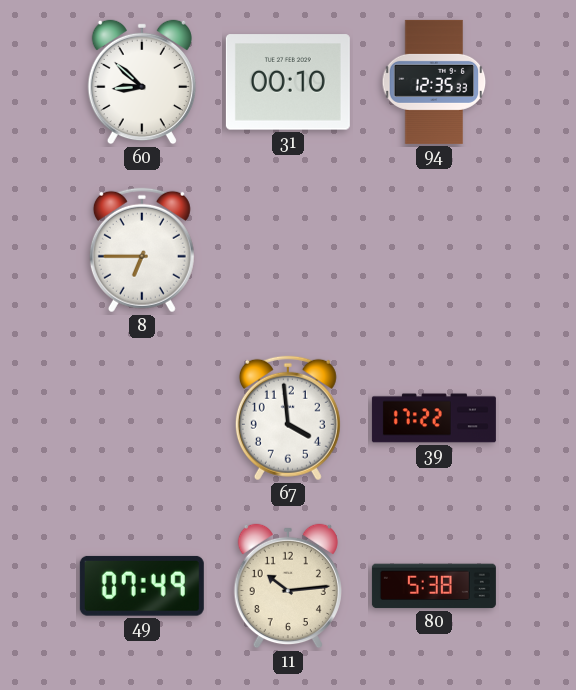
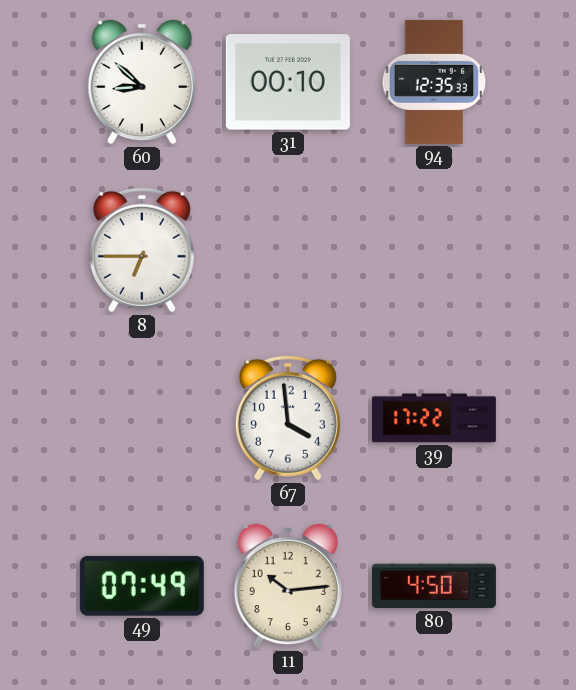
80: 5:38 -> 4:50
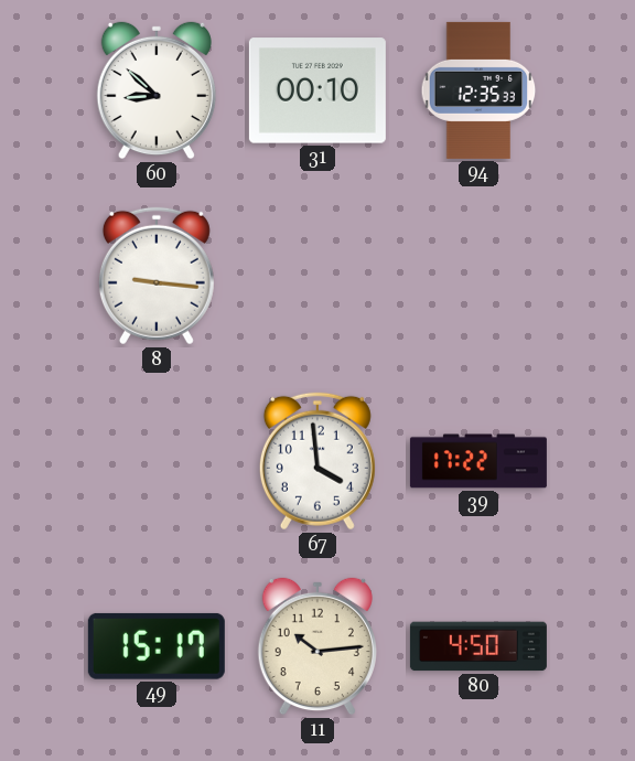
8: 6:45 -> 9:16
49: 07:49 -> 15:17
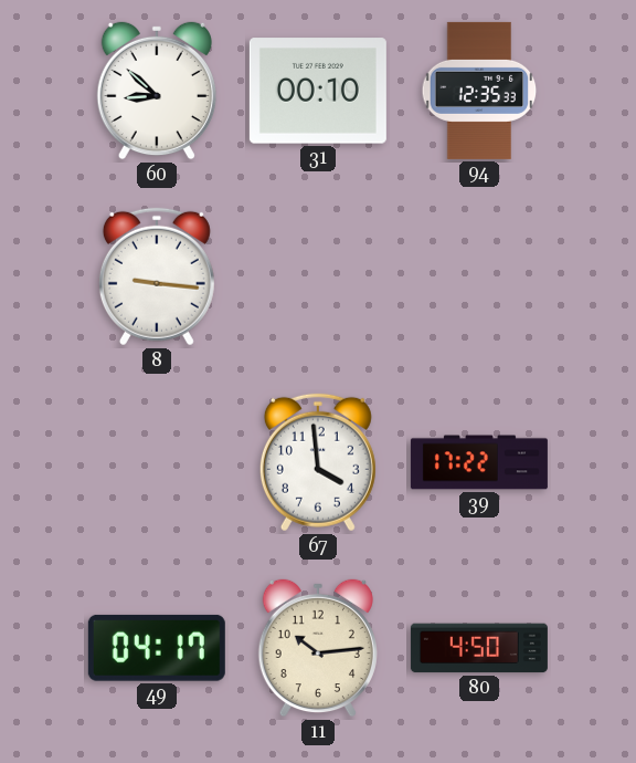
49: 15:17 -> 04:17
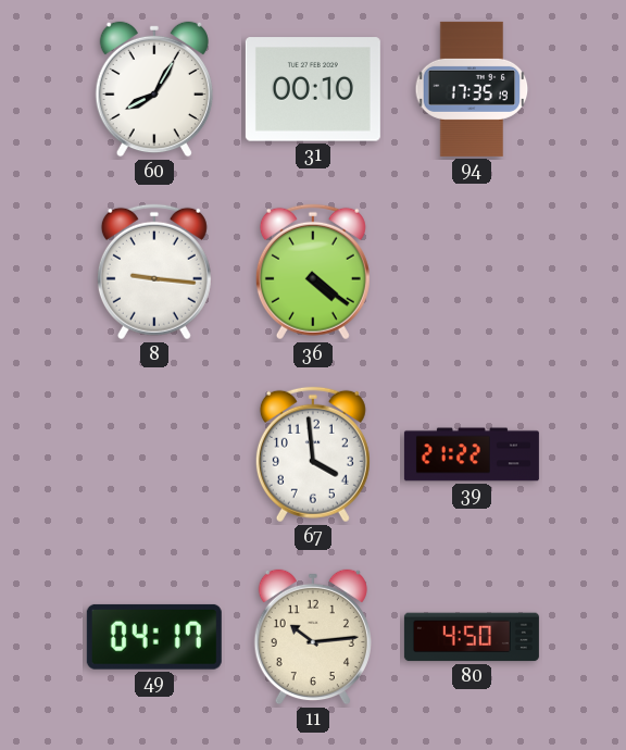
60: 8:52 -> 8:05
94: 12:35 -> 17:35
36: none -> 4:21
39: 17:22 -> 21:22
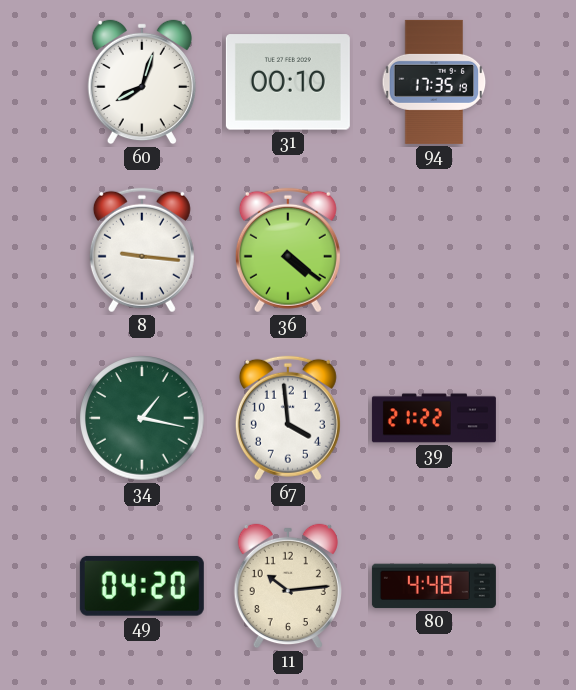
60: 8:05 -> 8:03
34: none -> 1:17
49: 04:17 -> 04:20
80: 4:50 -> 4:48
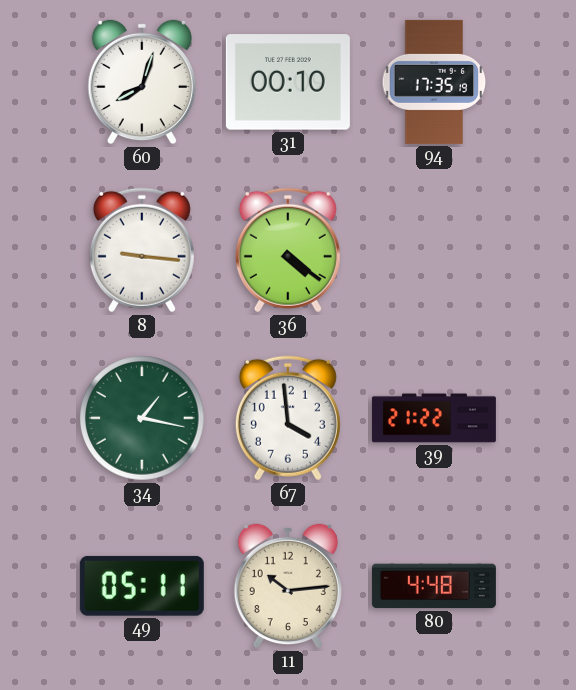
49: 04:20 -> 05:11
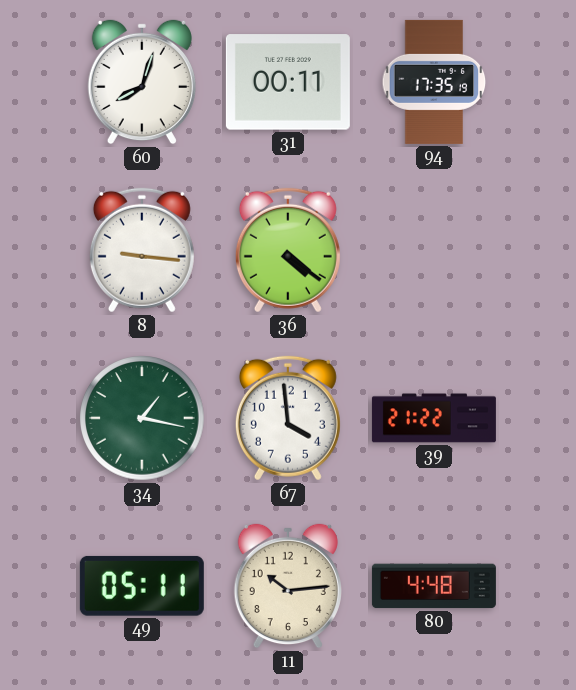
31: 00:10 -> 00:11
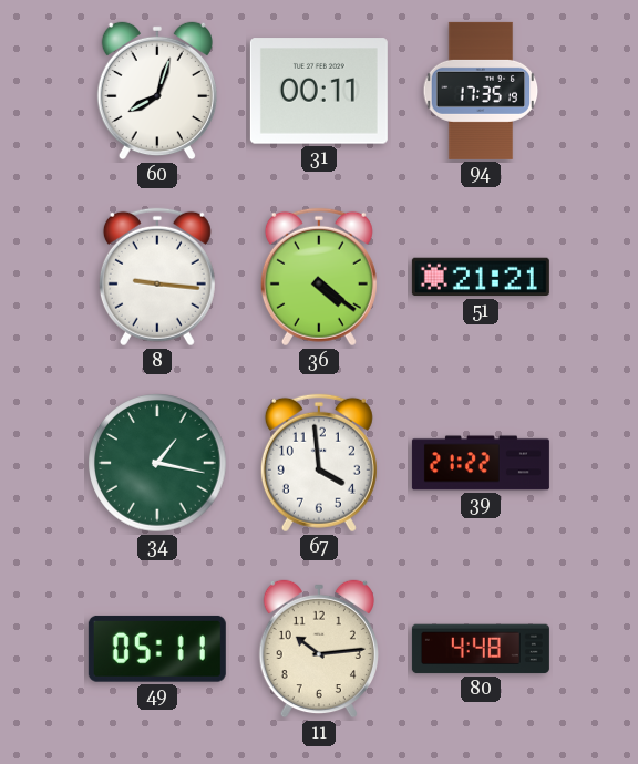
51: none -> 21:21
